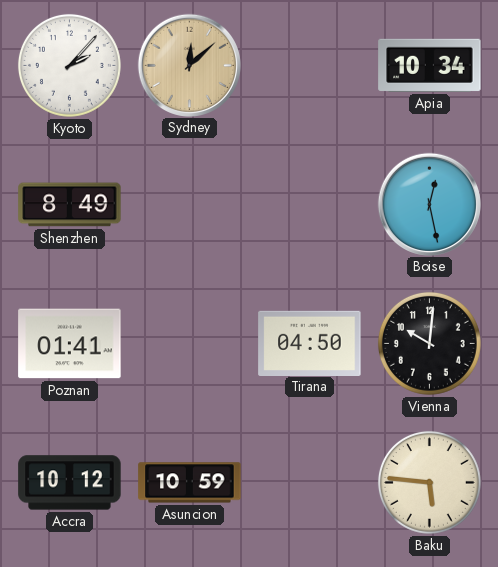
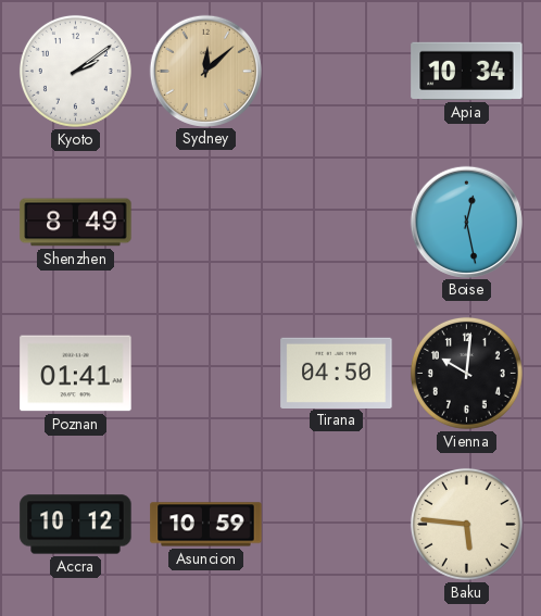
Kyoto: 2:07 -> 2:09
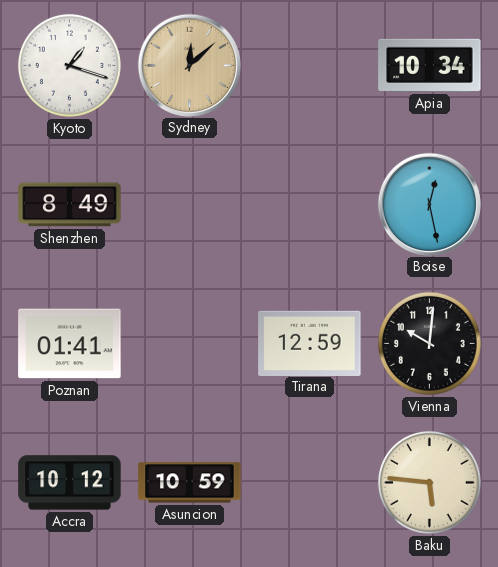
Kyoto: 2:09 -> 1:18
Tirana: 04:50 -> 12:59
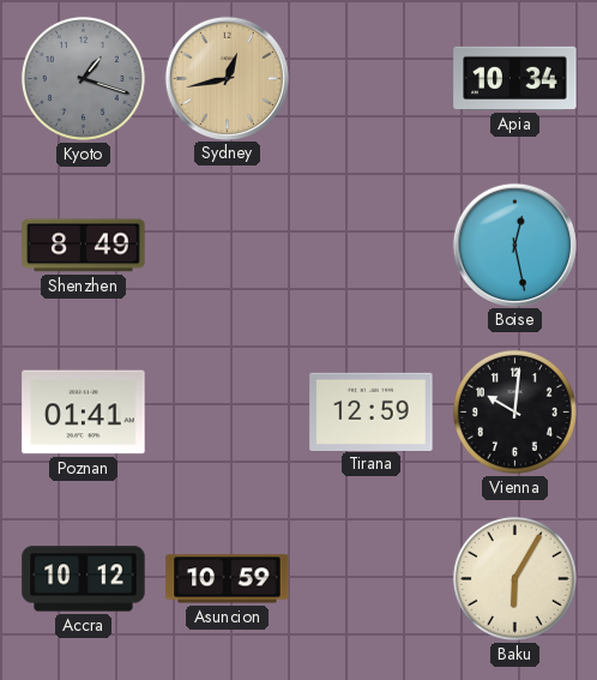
Kyoto dial: white -> grey
Sydney: 12:08 -> 12:43
Baku: 5:46 -> 6:05
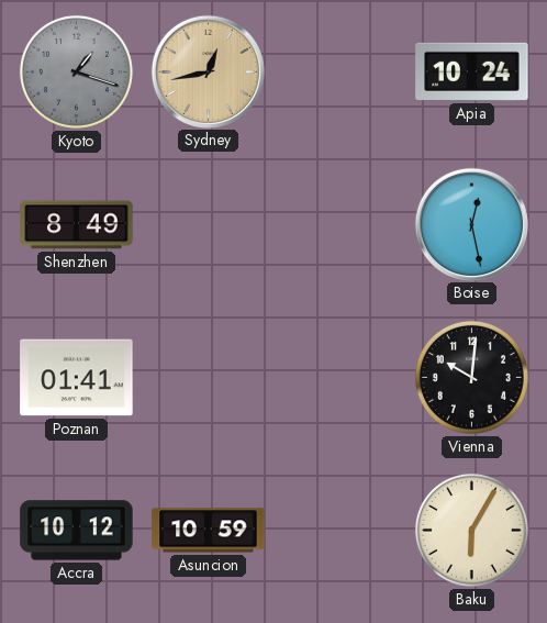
Apia: 10:34 -> 10:24
Tirana: 12:59 -> none
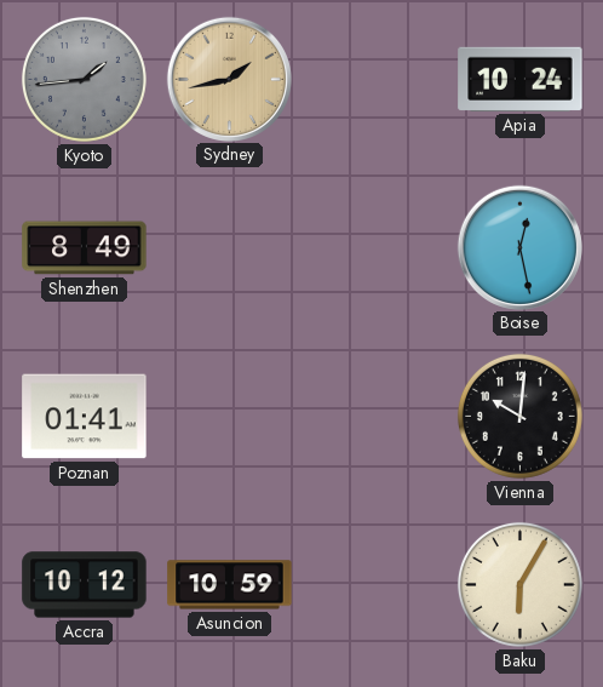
Kyoto: 1:18 -> 1:44
Sydney: 12:43 -> 1:43
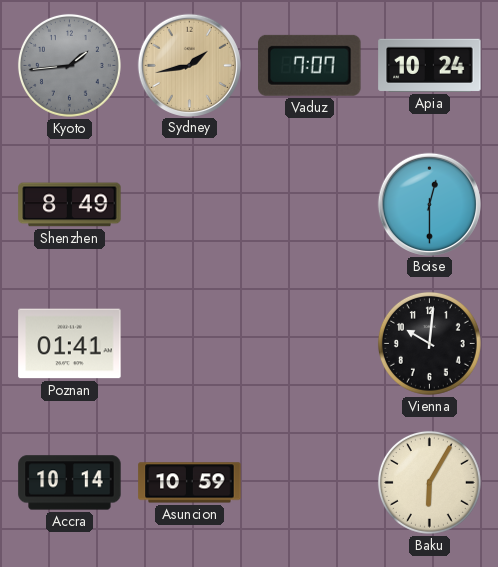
Vaduz: none -> 7:07
Boise: 12:28 -> 12:30
Accra: 10:12 -> 10:14
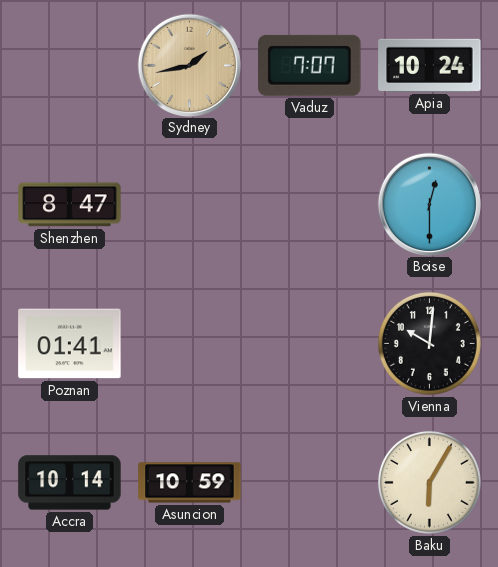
Kyoto: 1:44 -> none
Shenzhen: 8:49 -> 8:47
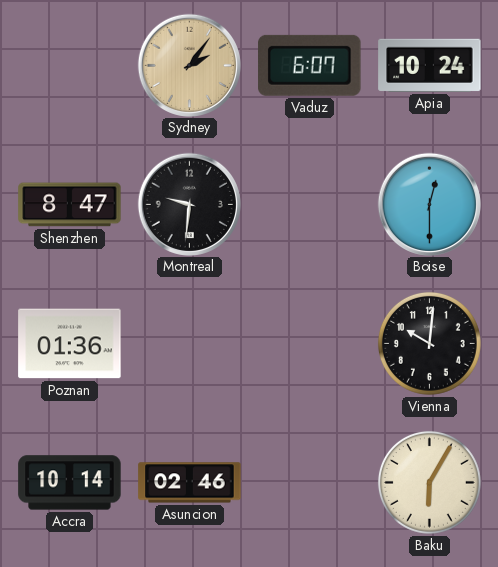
Sydney: 1:43 -> 2:06
Vaduz: 7:07 -> 6:07
Montreal: none -> 9:31
Poznan: 01:41 -> 01:36
Asuncion: 10:59 -> 02:46
